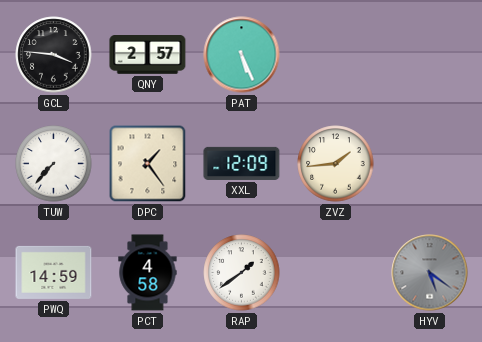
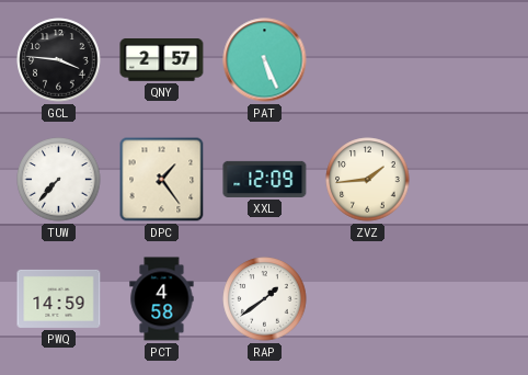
HYV: 5:21 -> none
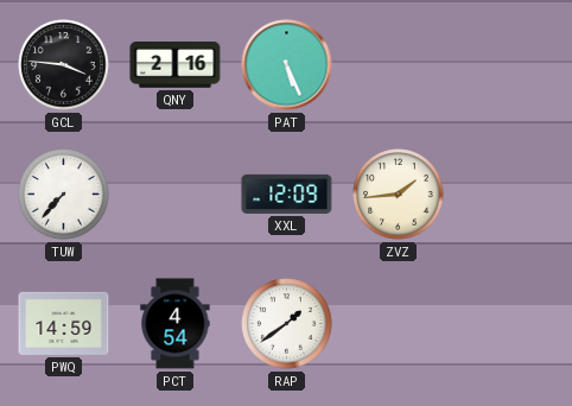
QNY: 2:57 -> 2:16
DPC: 1:24 -> none
PCT: 4:58 -> 4:54
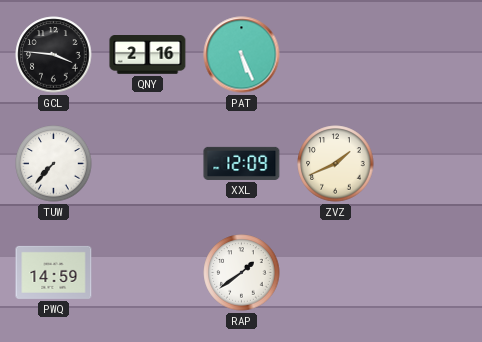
ZVZ: 1:44 -> 1:41
PCT: 4:54 -> none
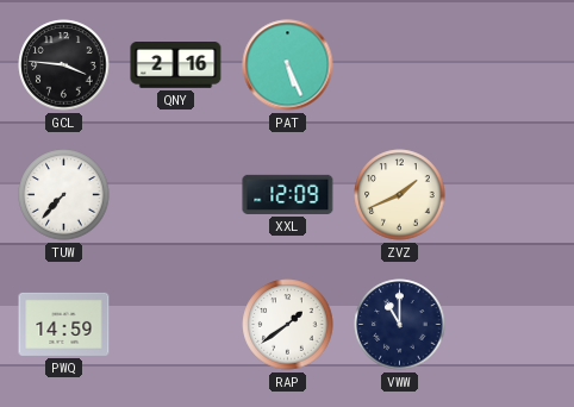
VWW: none -> 11:00
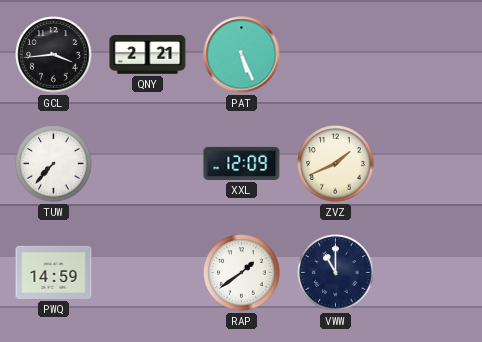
GCL: 3:46 -> 3:44
QNY: 2:16 -> 2:21
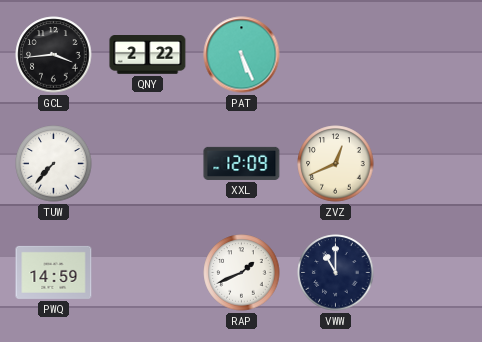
QNY: 2:21 -> 2:22
ZVZ: 1:41 -> 12:41
RAP: 1:39 -> 1:41
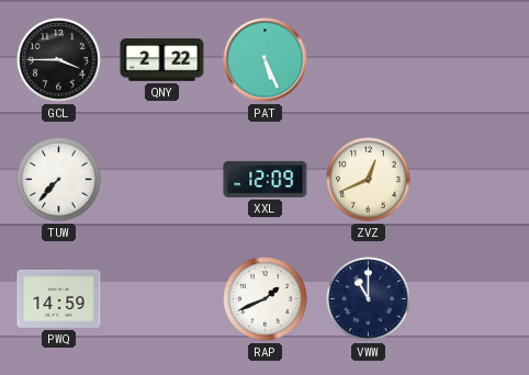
GCL: 3:44 -> 3:45
